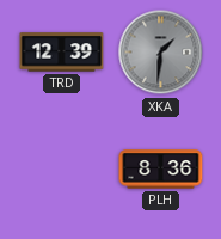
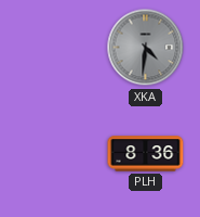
TRD: 12:39 -> none
XKA: 1:31 -> 4:31
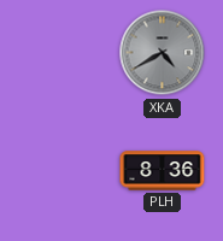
XKA: 4:31 -> 4:40
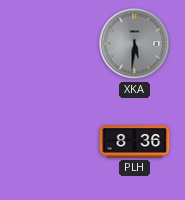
XKA: 4:40 -> 5:31
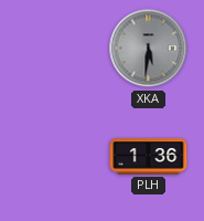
PLH: 8:36 -> 1:36
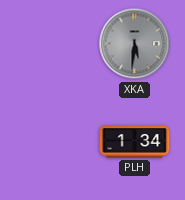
PLH: 1:36 -> 1:34
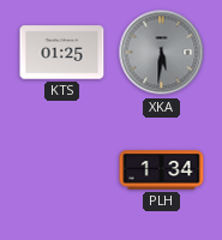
KTS: none -> 01:25
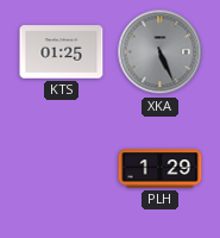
XKA: 5:31 -> 5:26
PLH: 1:34 -> 1:29
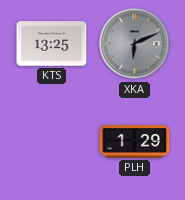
KTS: 01:25 -> 13:25
XKA: 5:26 -> 6:11
